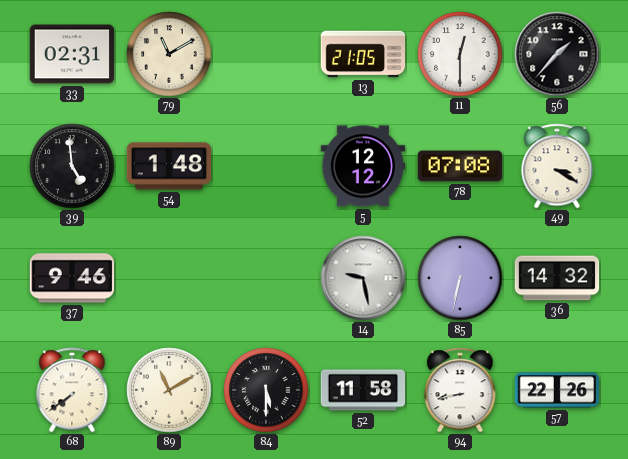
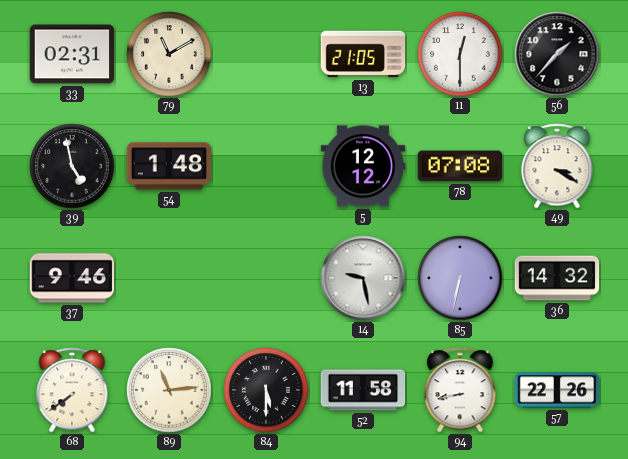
39: 4:59 -> 4:58
89: 11:10 -> 11:14
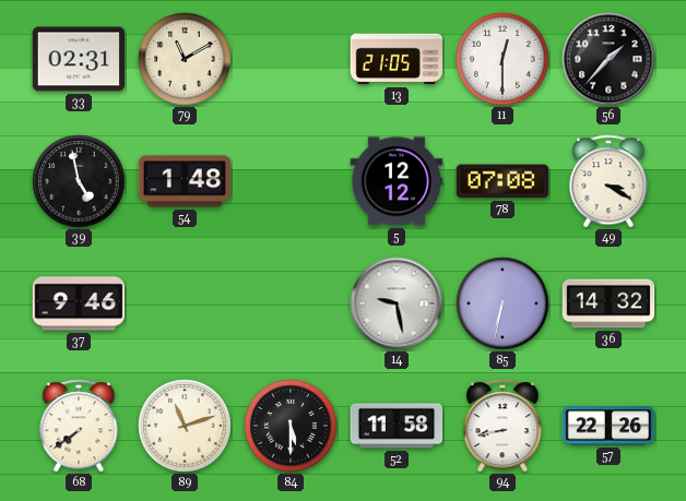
89: 11:14 -> 11:12
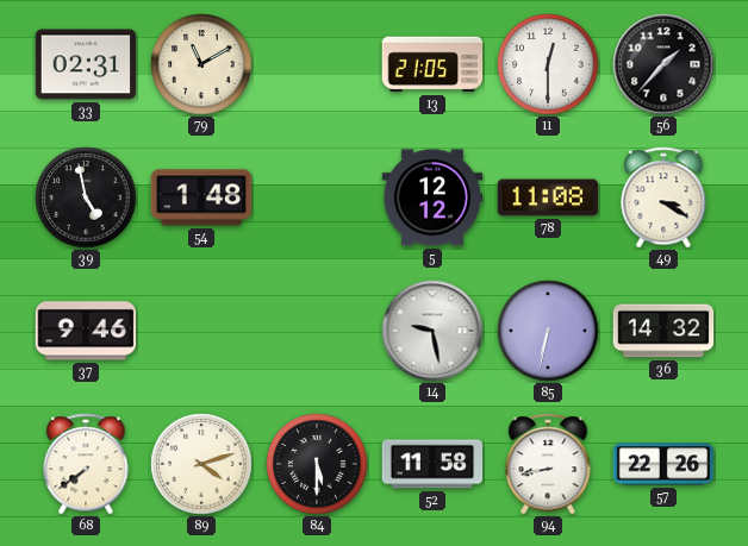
78: 07:08 -> 11:08
89: 11:12 -> 4:12
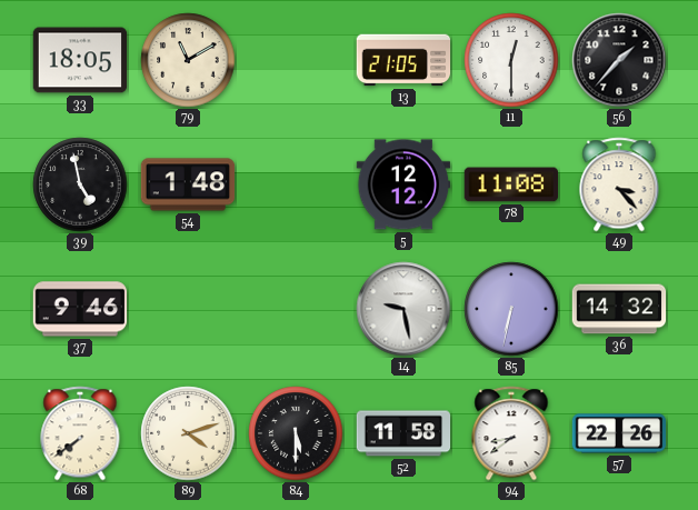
33: 02:31 -> 18:05
49: 3:20 -> 3:23
94: 8:43 -> 8:39
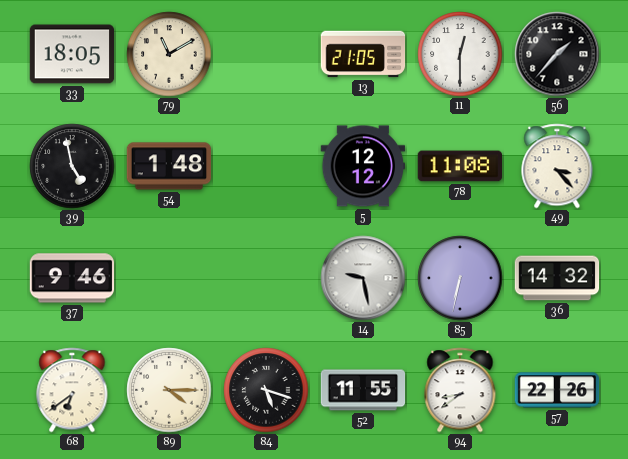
68: 7:39 -> 6:39
89: 4:12 -> 4:15
84: 5:30 -> 5:18
52: 11:58 -> 11:55
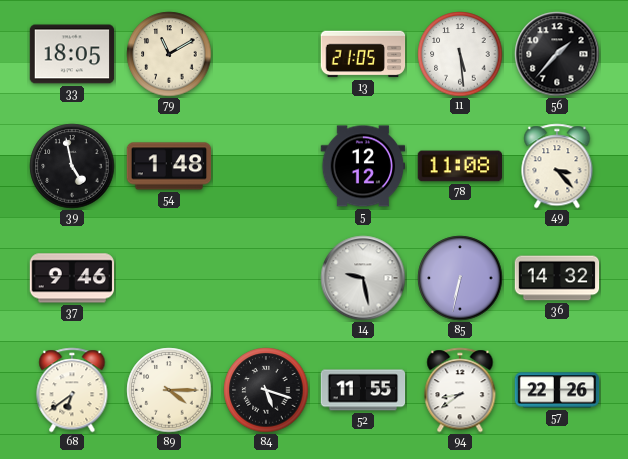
11: 12:30 -> 5:29
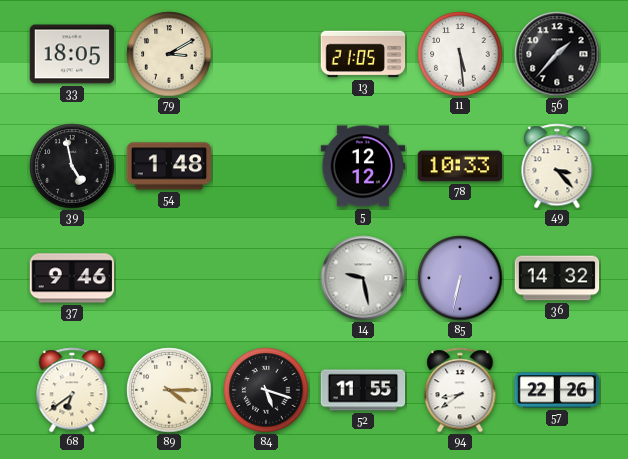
79: 11:10 -> 3:10
78: 11:08 -> 10:33
